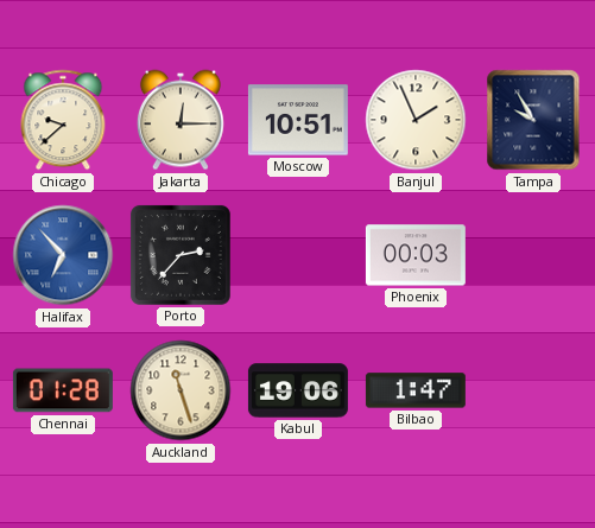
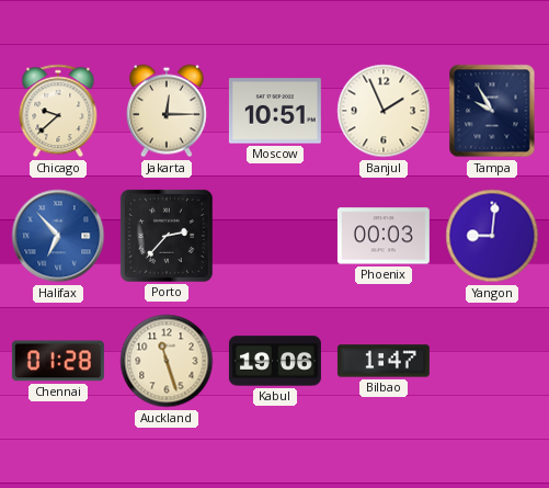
Yangon: none -> 9:01
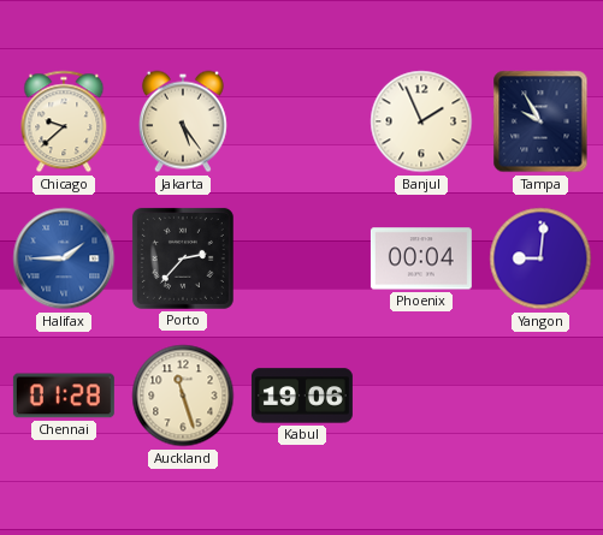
Jakarta: 12:15 -> 5:24
Moscow: 10:51 -> none
Halifax: 6:53 -> 1:45
Phoenix: 00:03 -> 00:04
Bilbao: 1:47 -> none
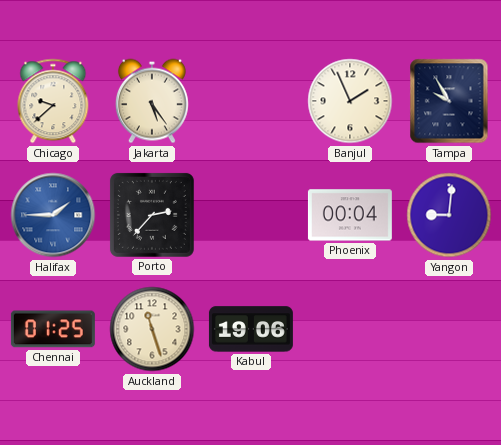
Chennai: 01:28 -> 01:25
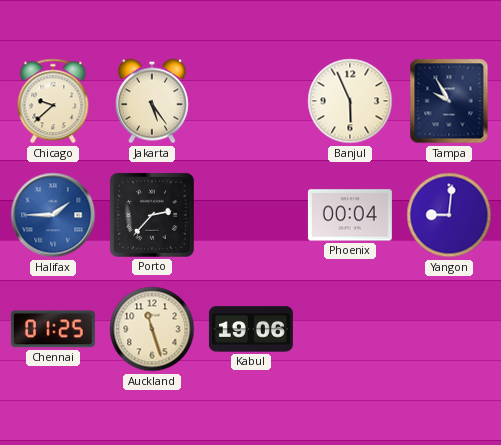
Banjul: 1:56 -> 5:56
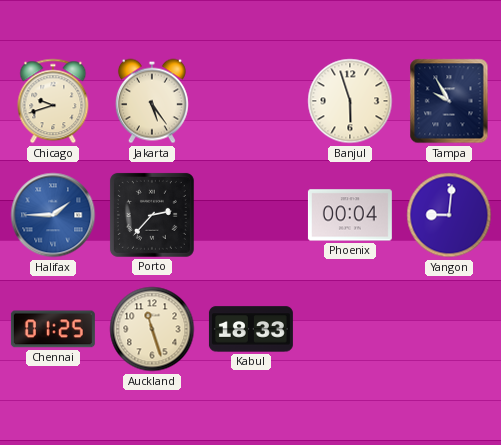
Chicago: 9:38 -> 9:42
Banjul: 5:56 -> 5:57
Kabul: 19:06 -> 18:33
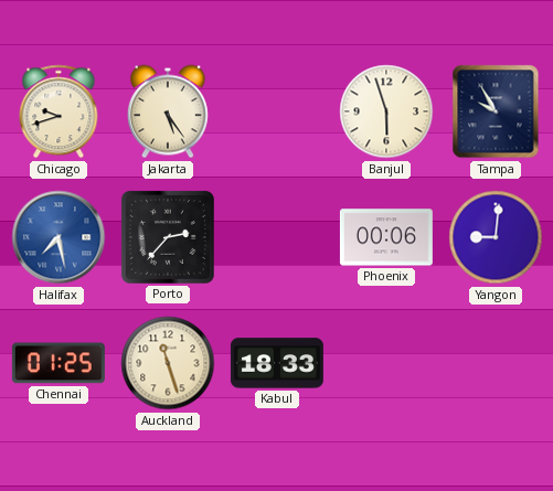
Halifax: 1:45 -> 7:28
Phoenix: 00:04 -> 00:06
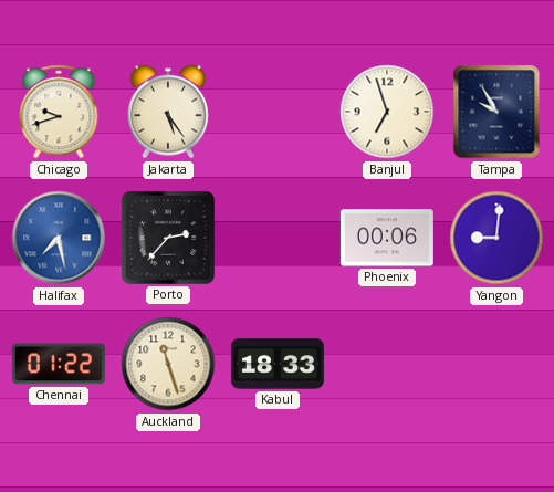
Banjul: 5:57 -> 6:57
Chennai: 01:25 -> 01:22
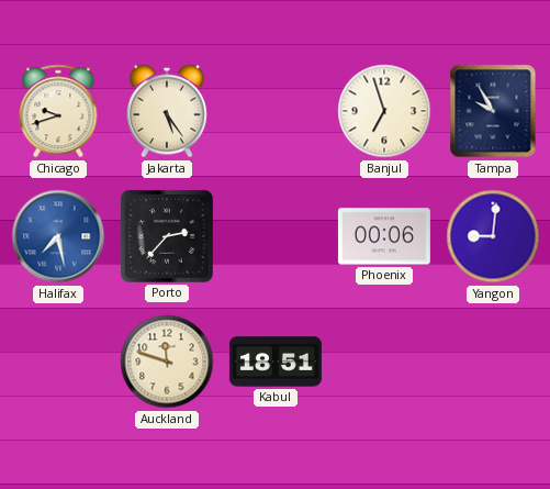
Chennai: 01:22 -> none
Auckland: 11:27 -> 11:48
Kabul: 18:33 -> 18:51
